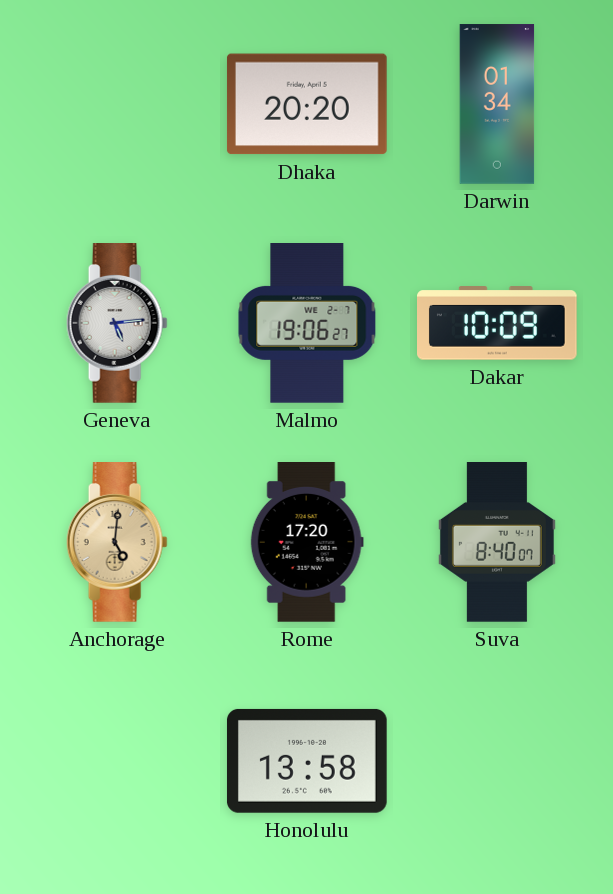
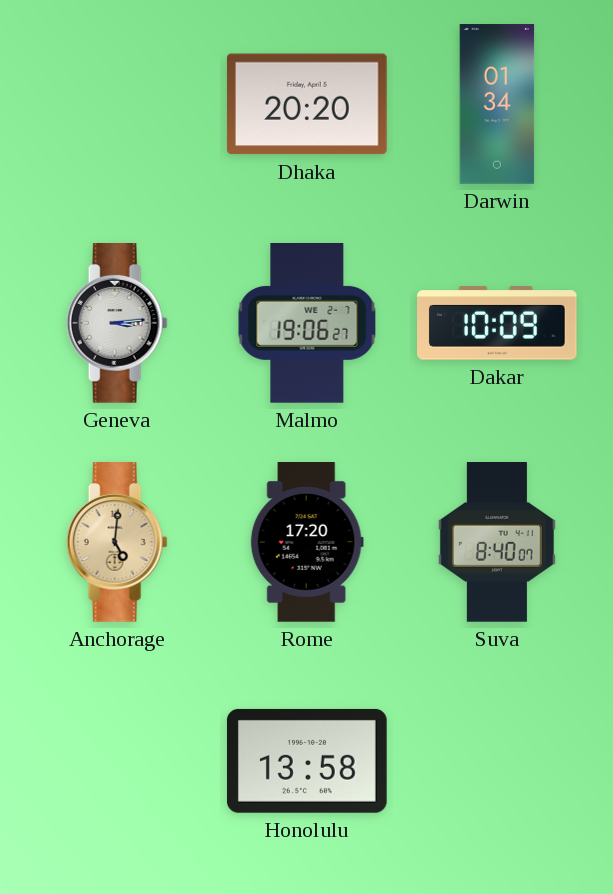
Geneva: 5:14 -> 3:14
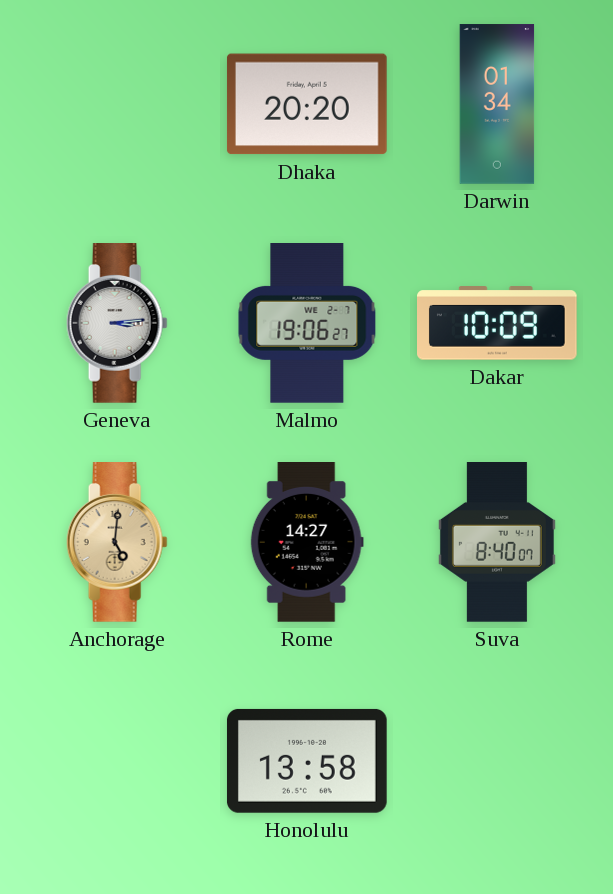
Rome: 17:20 -> 14:27
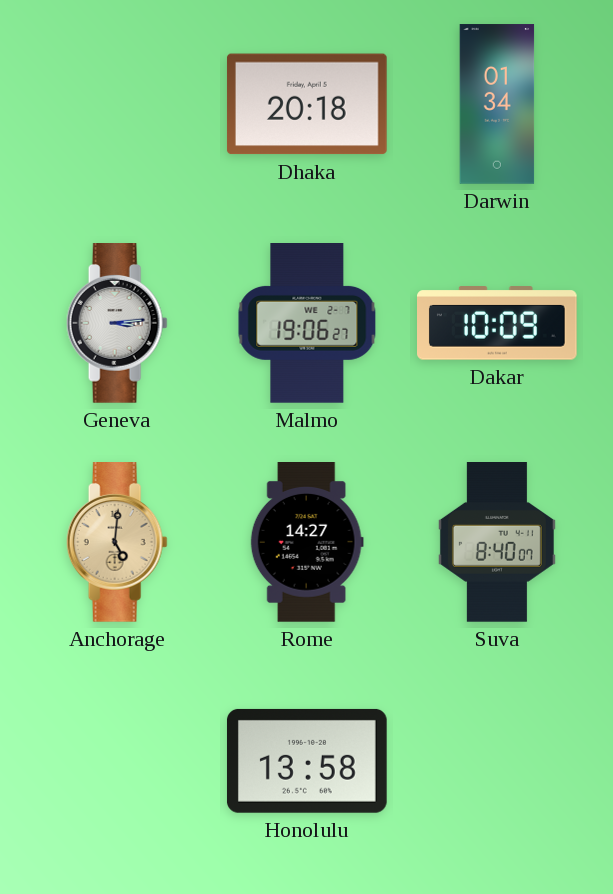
Dhaka: 20:20 -> 20:18
